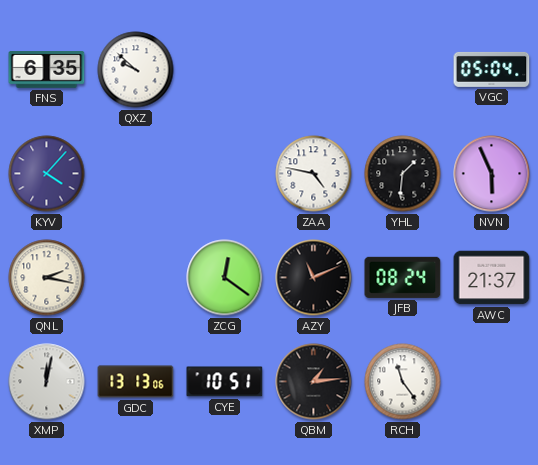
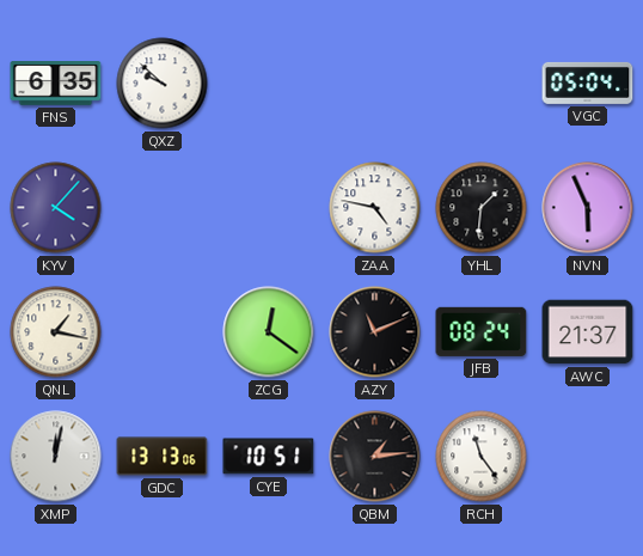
QNL: 2:17 -> 1:17
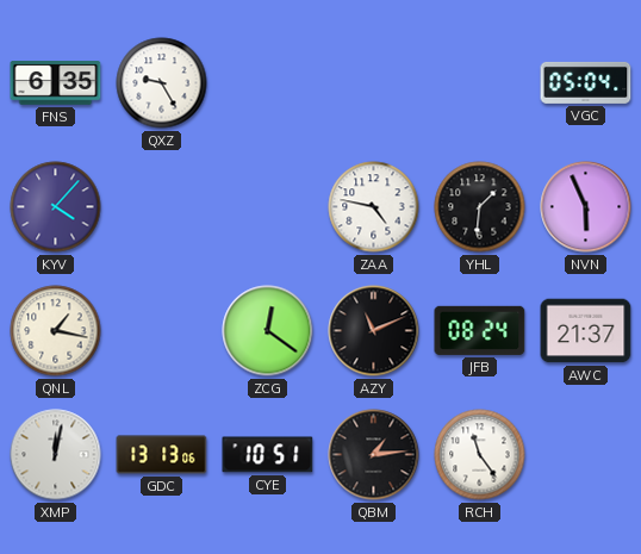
QXZ: 9:52 -> 9:25
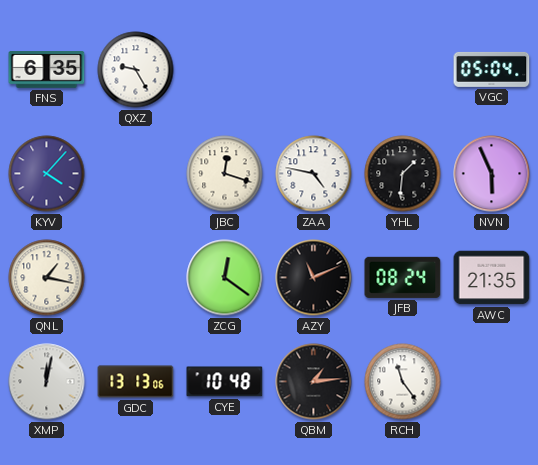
JBC: none -> 12:18
AWC: 21:37 -> 21:35
CYE: 10:51 -> 10:48
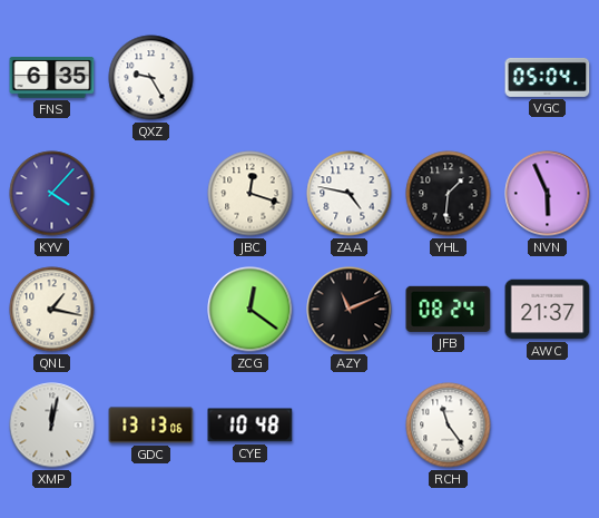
AWC: 21:35 -> 21:37
QBM: 1:14 -> none
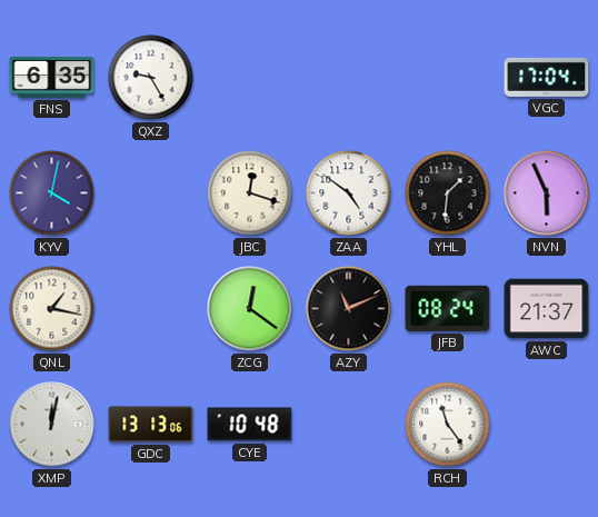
VGC: 05:04 -> 17:04
KYV: 4:07 -> 4:02
ZAA: 4:47 -> 4:51
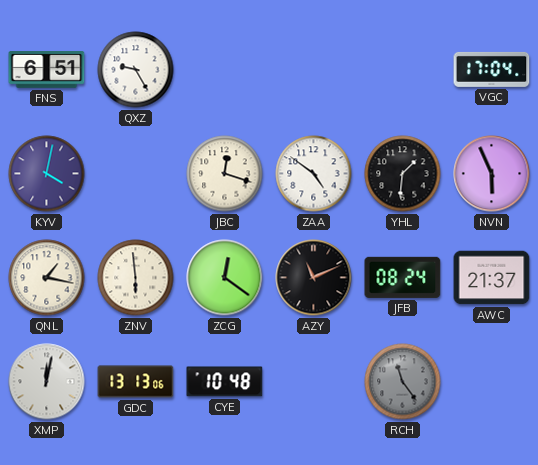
FNS: 6:35 -> 6:51
ZNV: none -> 5:59
RCH dial: white -> grey
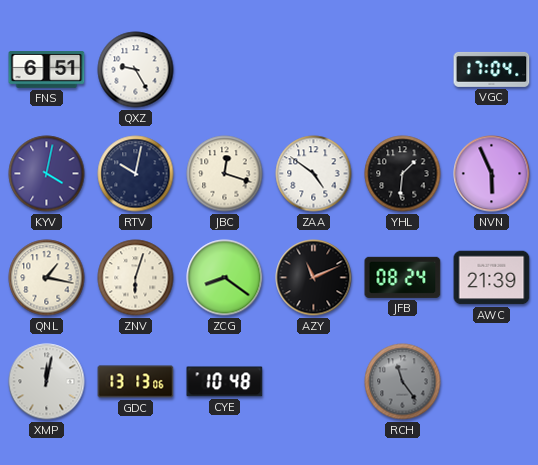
RTV: none -> 10:02
ZNV: 5:59 -> 6:03
ZCG: 12:21 -> 8:21
AWC: 21:37 -> 21:39
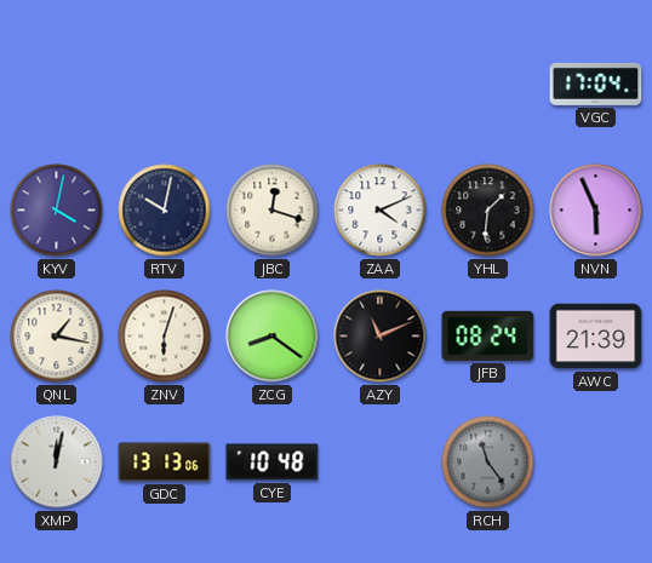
FNS: 6:51 -> none
QXZ: 9:25 -> none
ZAA: 4:51 -> 4:11
